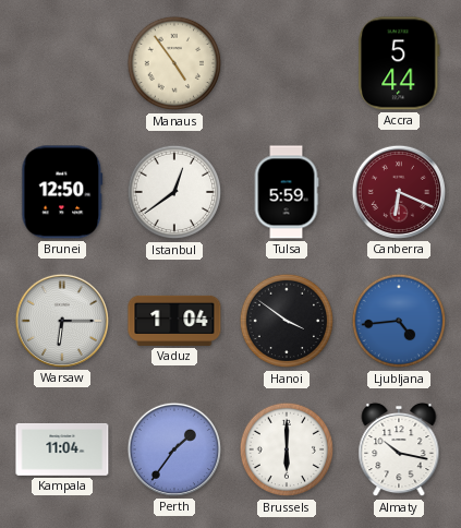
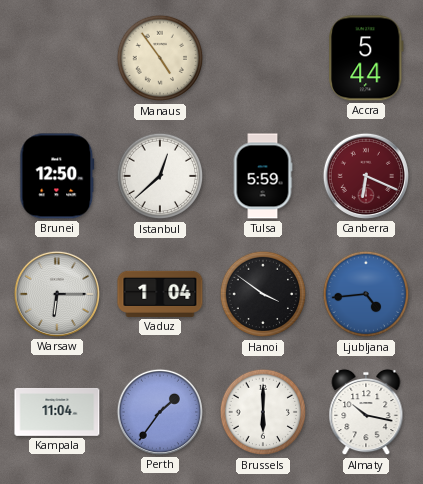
Istanbul: 12:39 -> 12:38
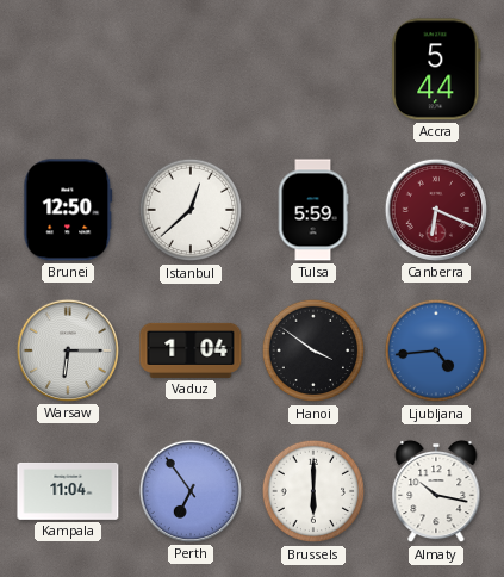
Manaus: 4:54 -> none
Perth: 1:36 -> 6:54
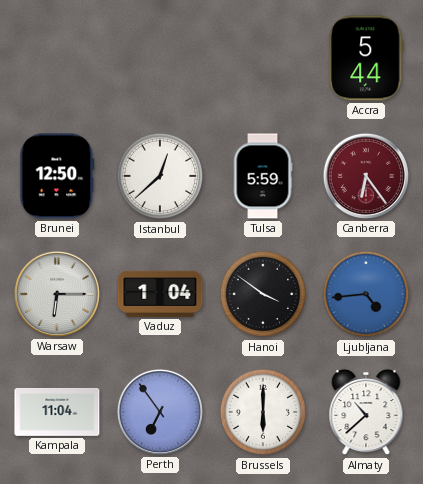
Canberra: 6:19 -> 6:24
Almaty: 10:17 -> 10:38
